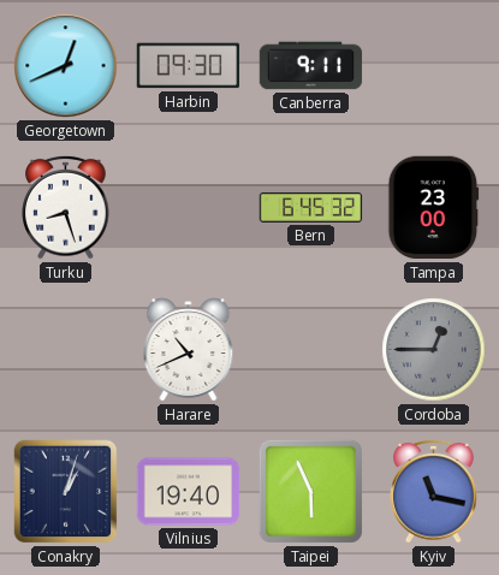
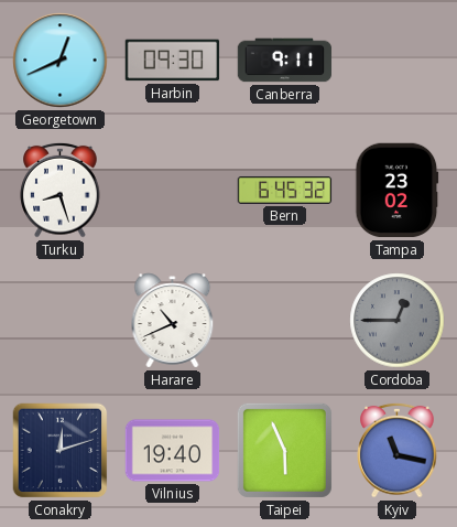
Tampa: 23:00 -> 23:02
Conakry: 1:03 -> 12:12
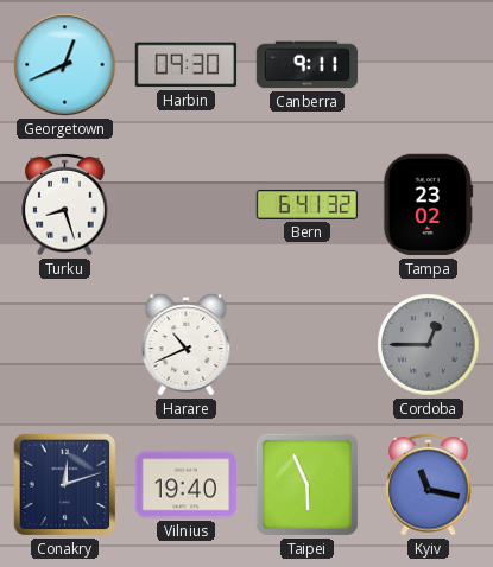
Bern: 6:45 -> 6:41
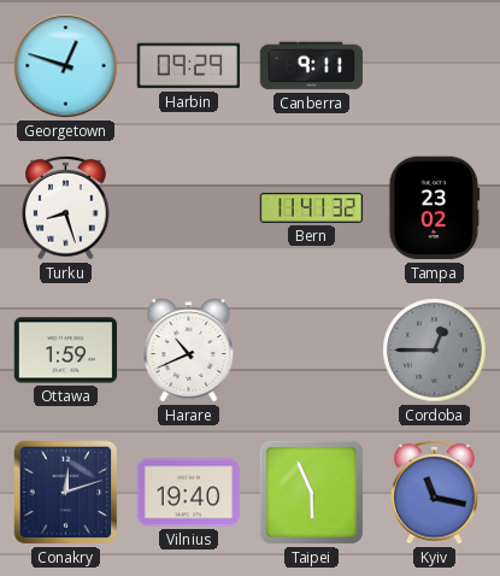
Georgetown: 12:41 -> 12:48
Harbin: 09:30 -> 09:29
Bern: 6:41 -> 11:41
Ottawa: none -> 1:59
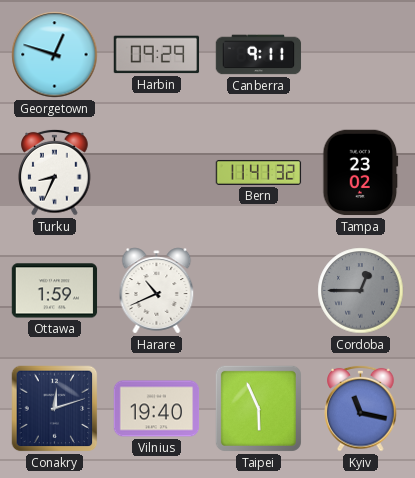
Turku: 8:27 -> 8:34
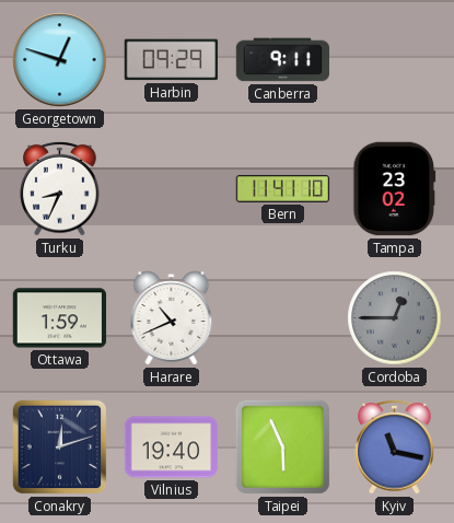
Bern: 11:41:32 -> 11:41:10
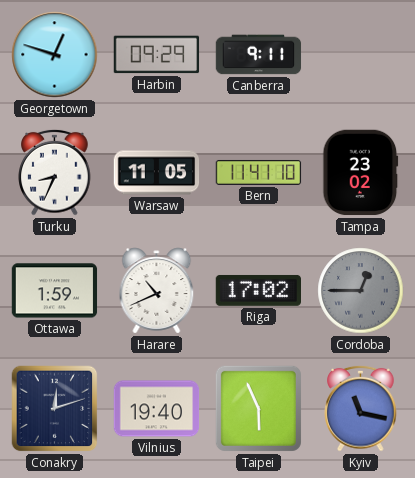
Warsaw: none -> 11:05
Riga: none -> 17:02
